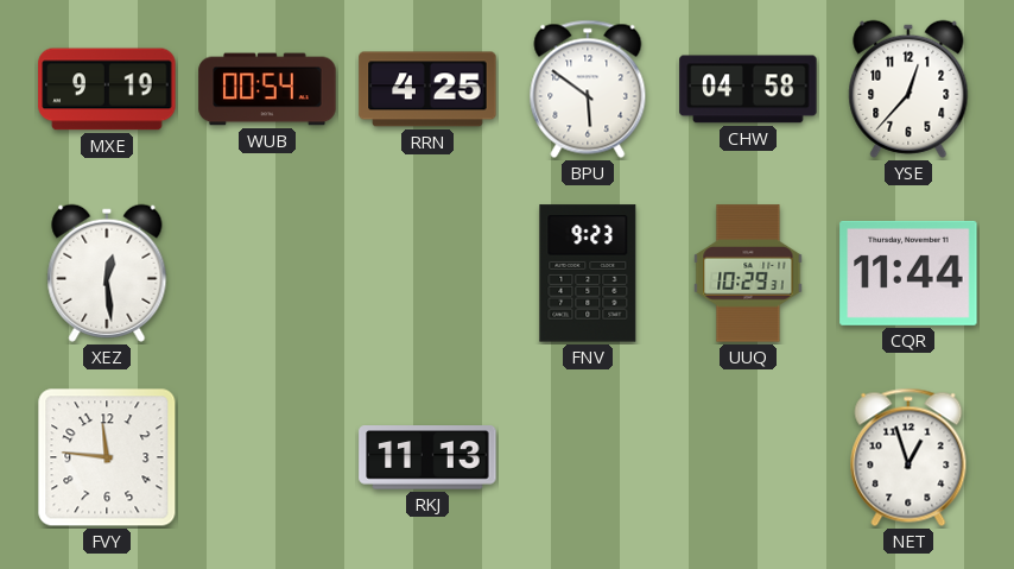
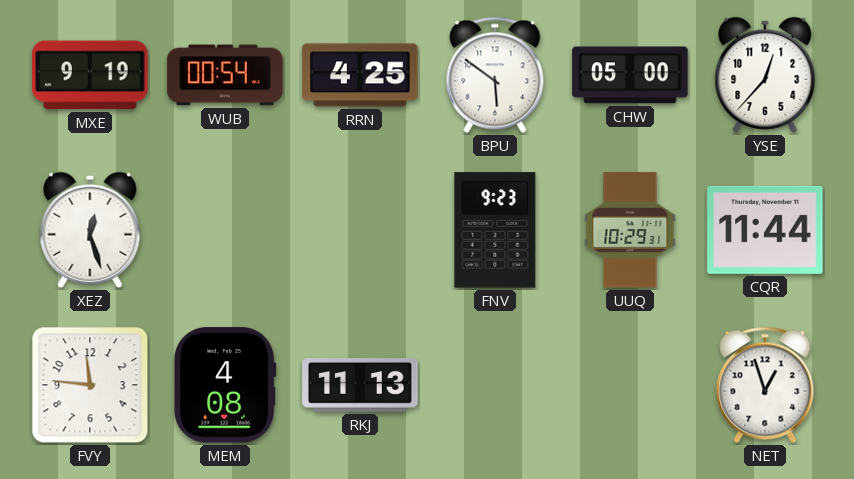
CHW: 04:58 -> 05:00
XEZ: 12:29 -> 12:27
MEM: none -> 4:08
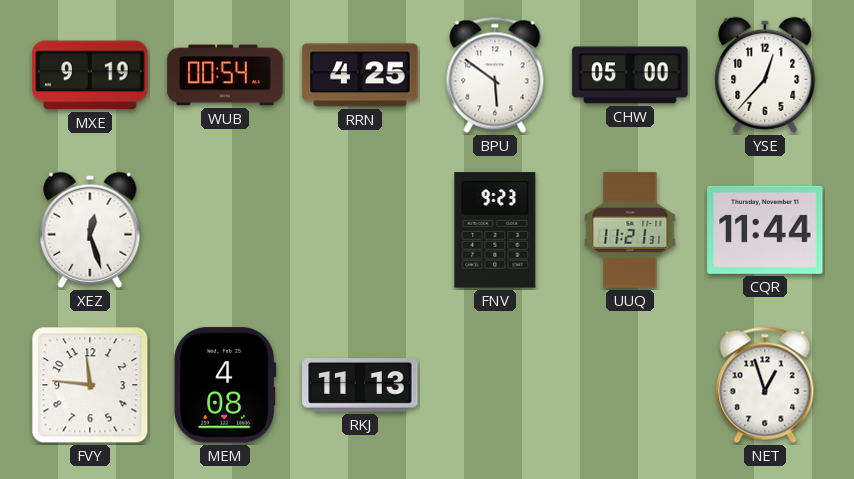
UUQ: 10:29 -> 11:21
